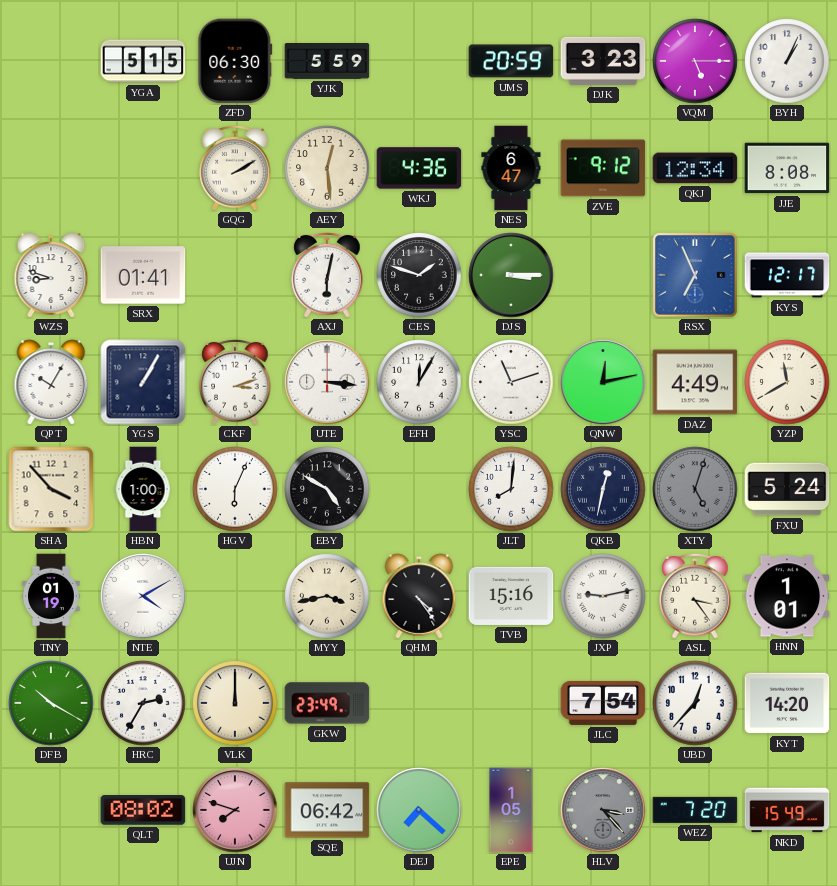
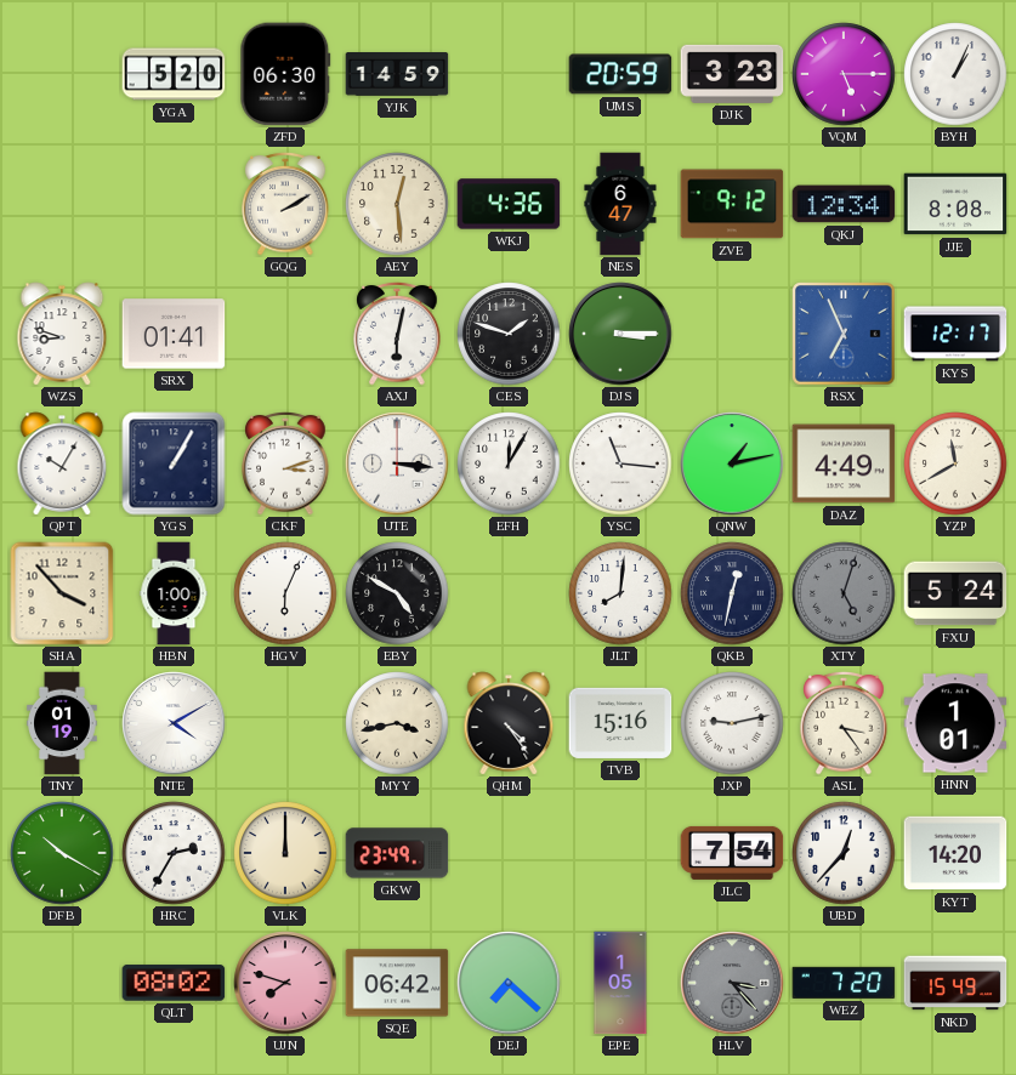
YGA: 5:15 -> 5:20
YJK: 5:59 -> 14:59
YSC: 11:12 -> 11:16
QNW: 12:13 -> 1:13
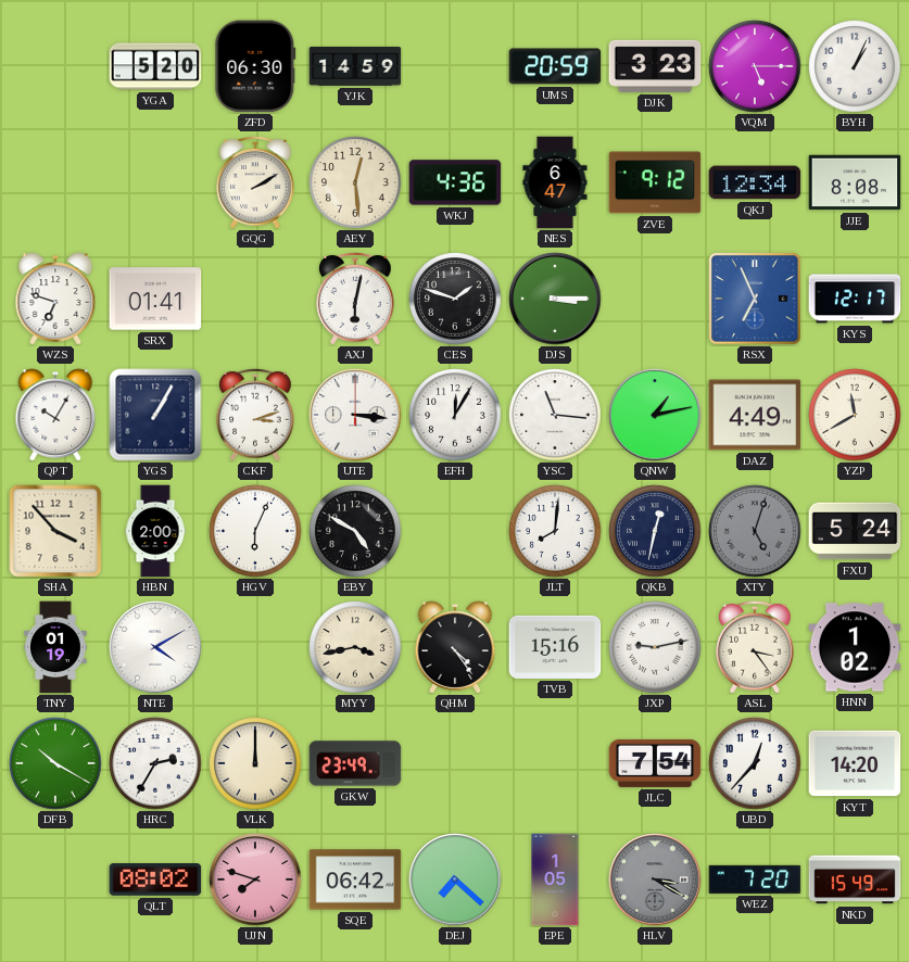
WZS: 8:48 -> 6:48
HBN: 1:00 -> 2:00
HNN: 1:01 -> 1:02
HLV: 3:23 -> 3:20
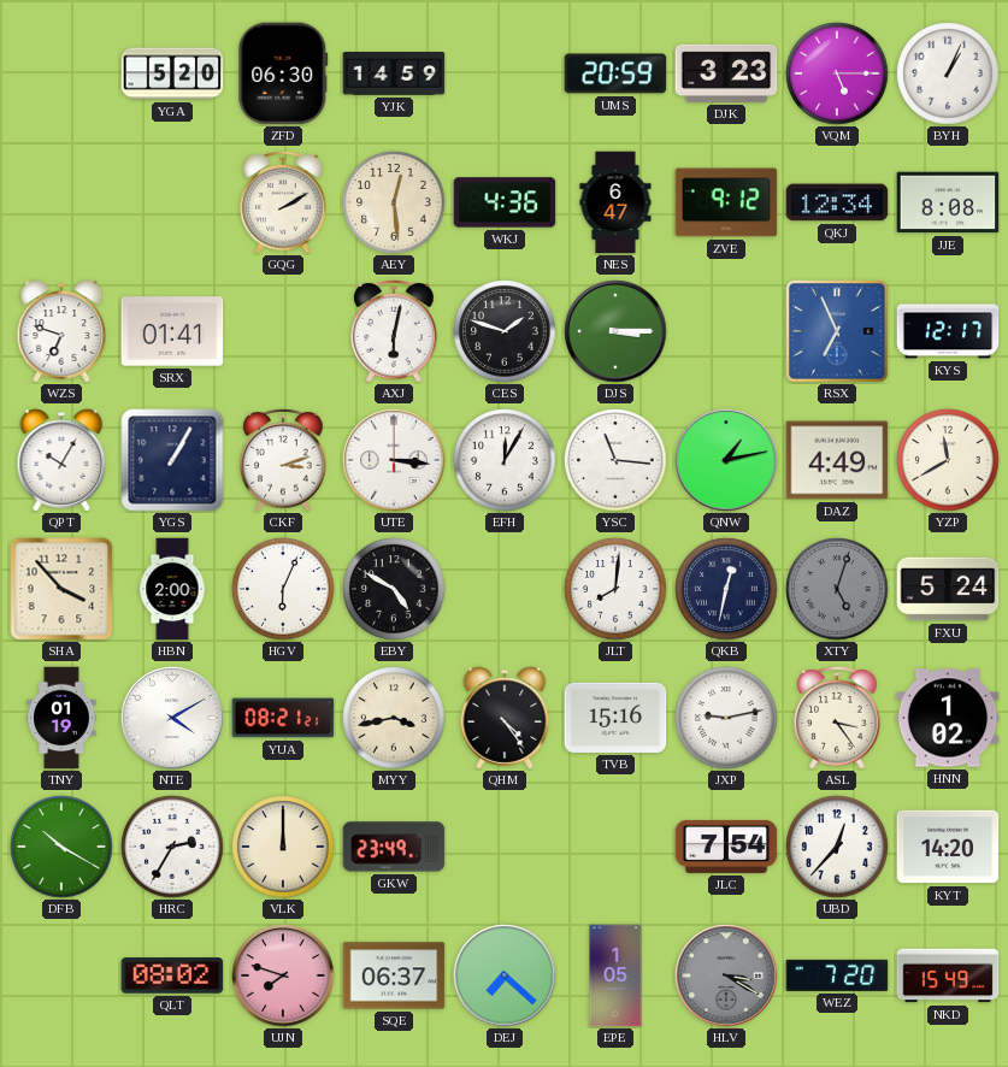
YUA: none -> 08:21
SQE: 06:42 -> 06:37
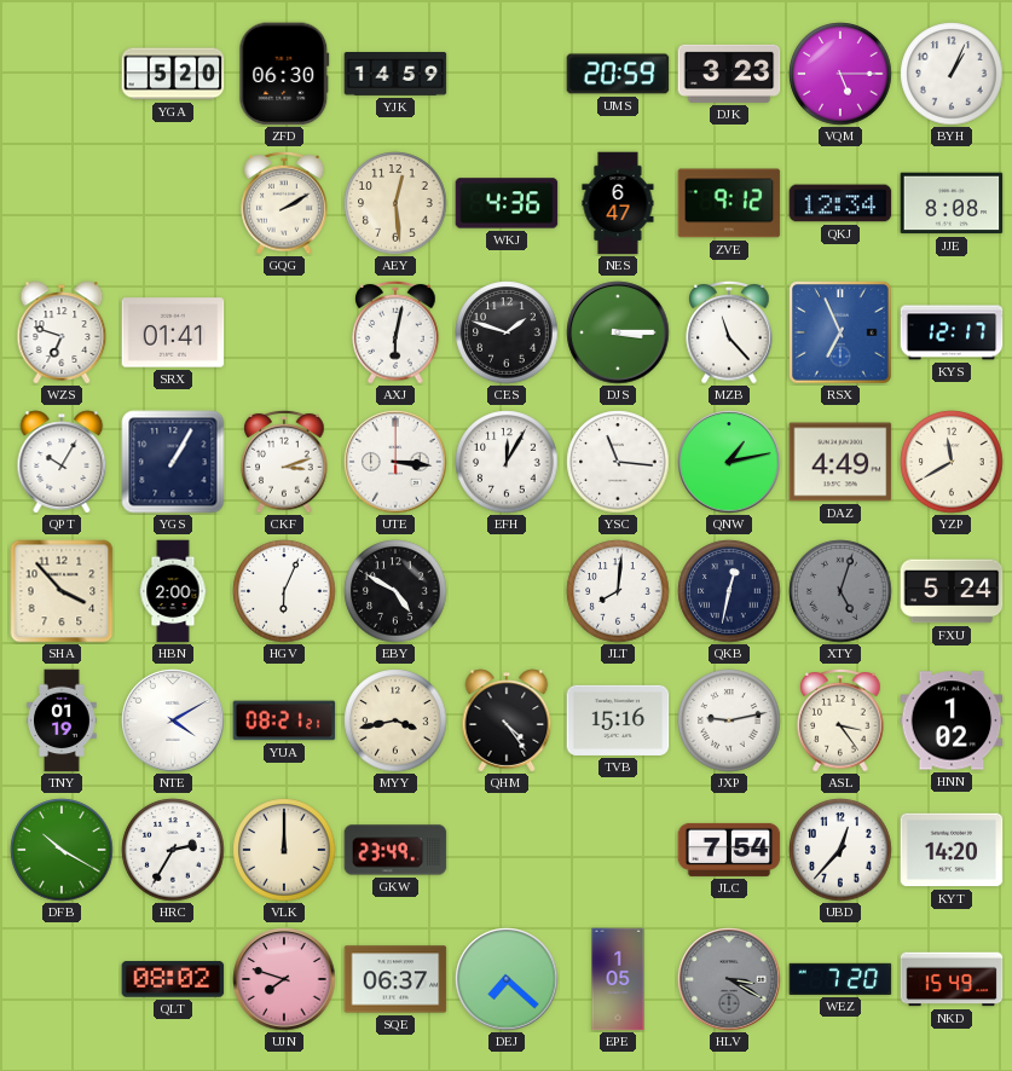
MZB: none -> 11:23
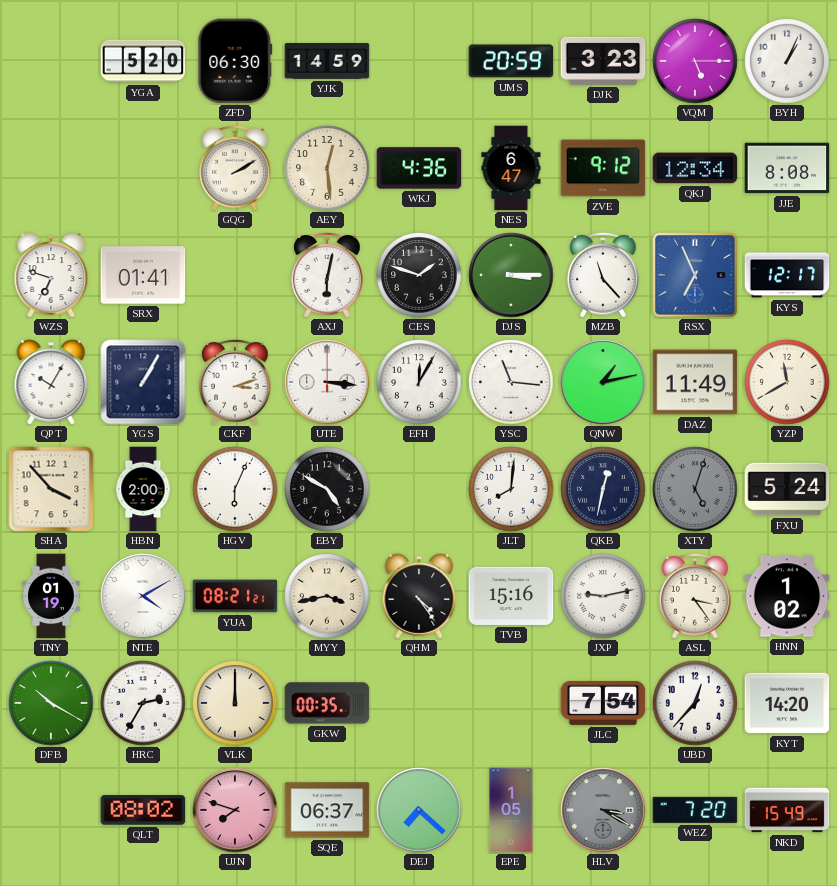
DAZ: 4:49 -> 11:49
GKW: 23:49 -> 00:35
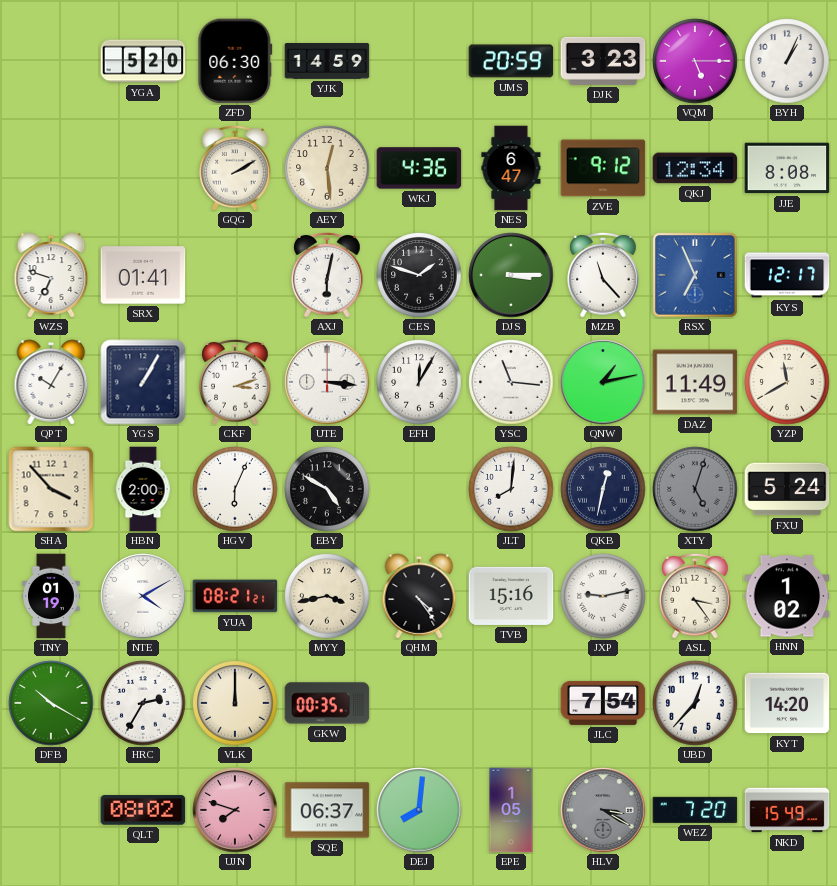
DEJ: 7:22 -> 8:01
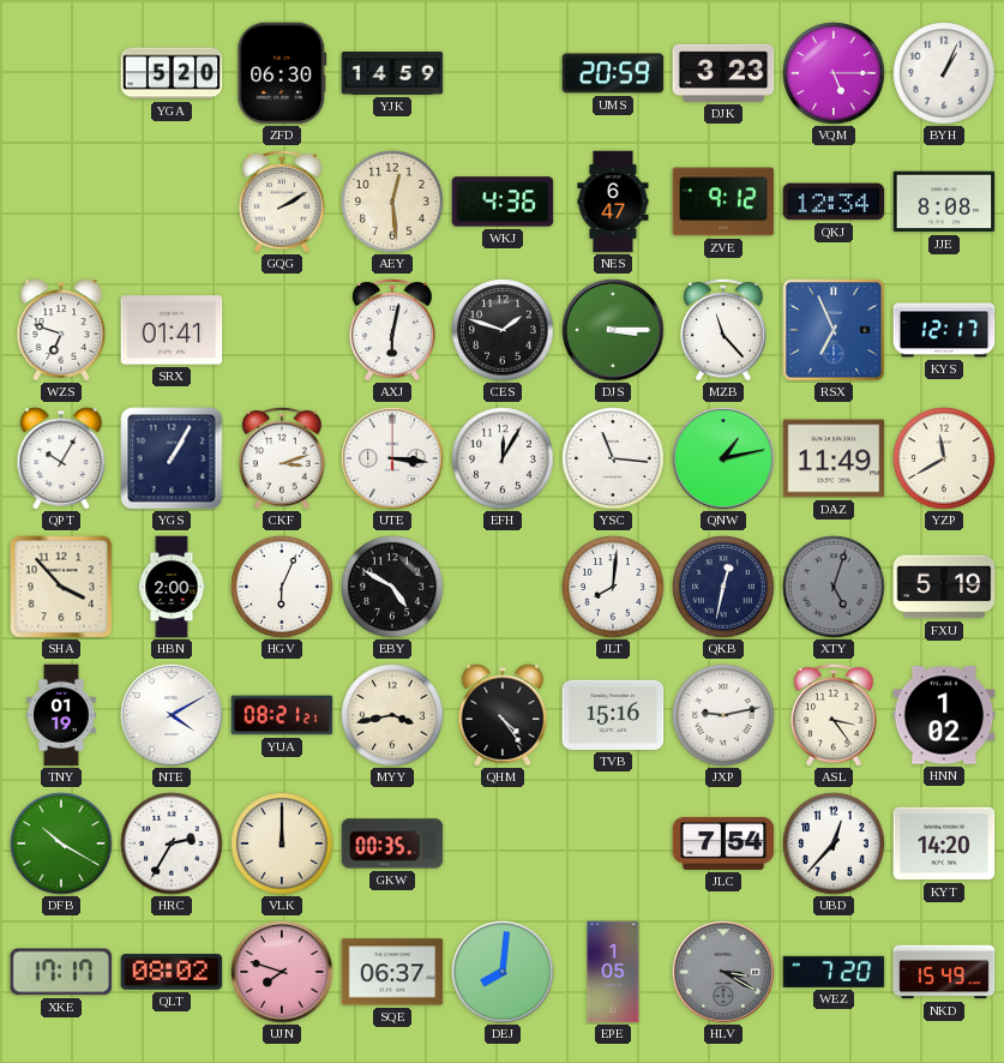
FXU: 5:24 -> 5:19
XKE: none -> 17:17
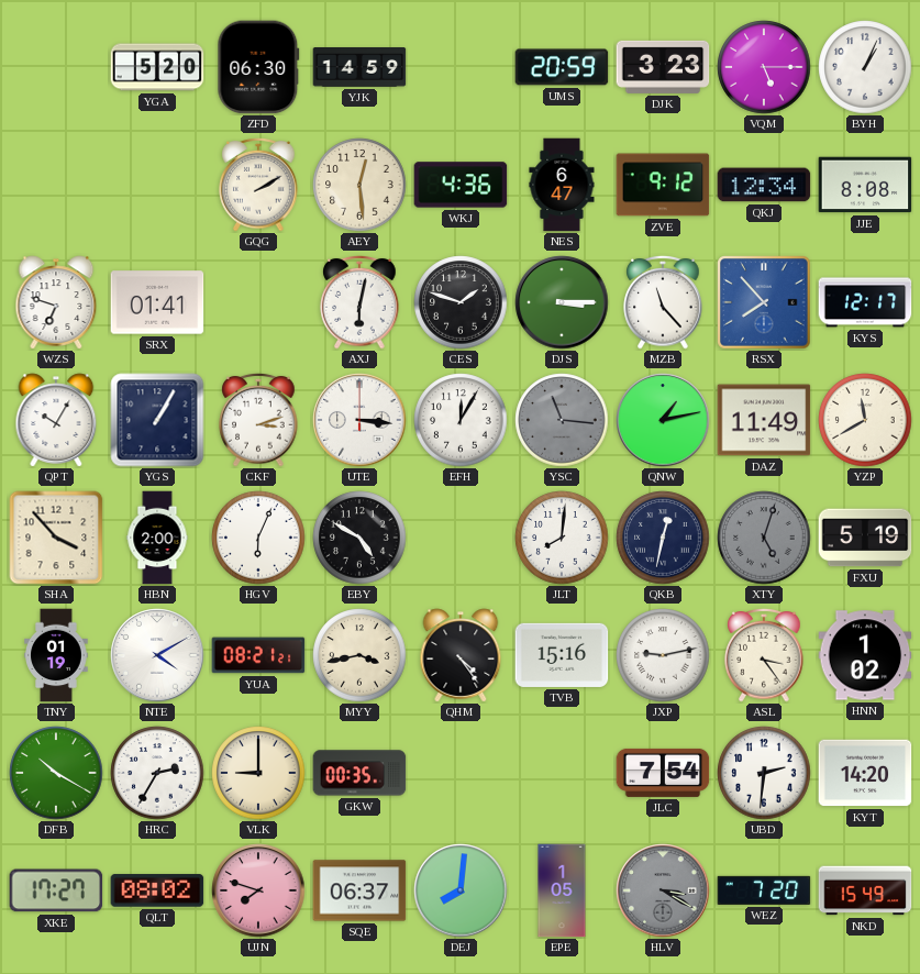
RSX: 6:56 -> 7:53
YSC dial: white -> grey
VLK: 12:00 -> 9:00
UBD: 12:37 -> 2:31
XKE: 17:17 -> 17:27
